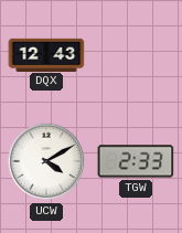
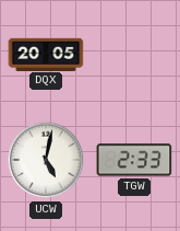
DQX: 12:43 -> 20:05
UCW: 4:10 -> 5:02
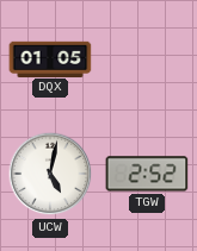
DQX: 20:05 -> 01:05
TGW: 2:33 -> 2:52
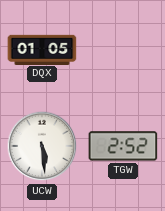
UCW: 5:02 -> 5:29
